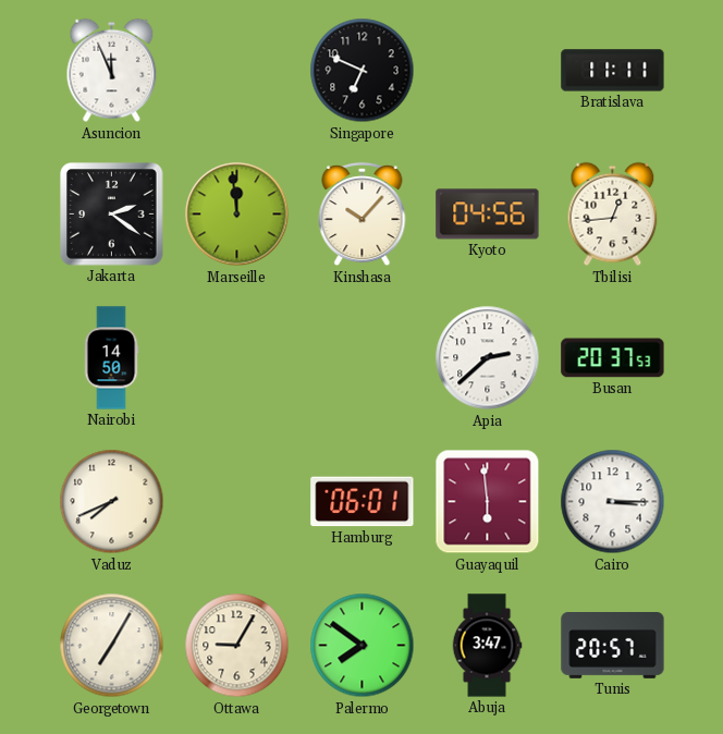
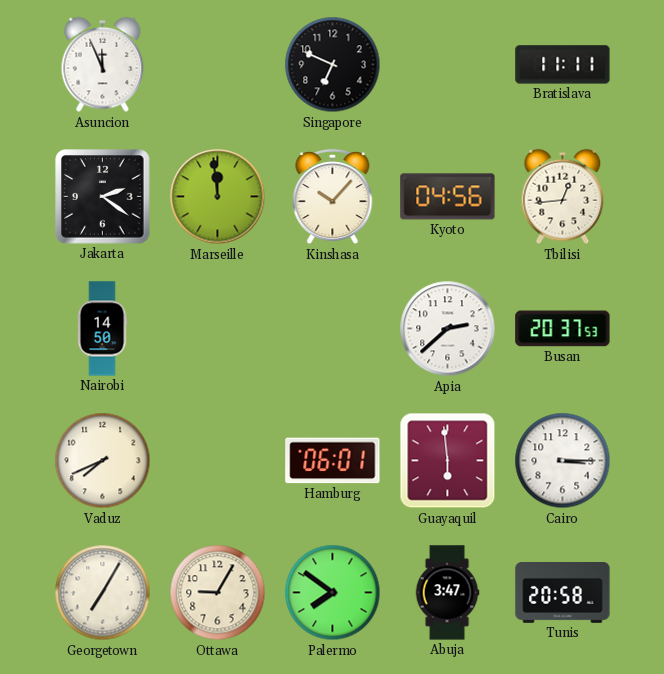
Tunis: 20:57 -> 20:58
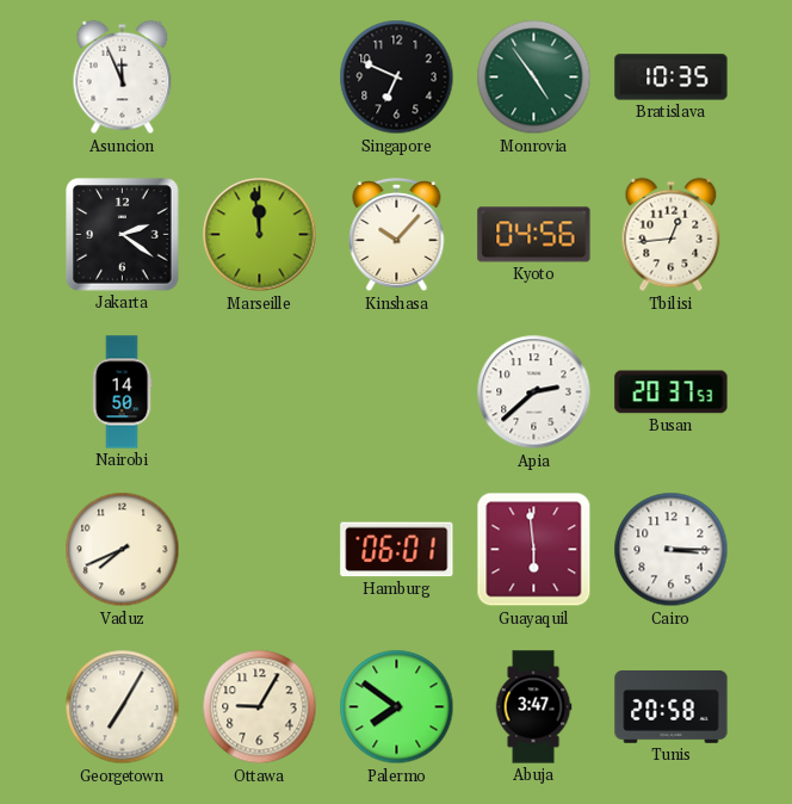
Monrovia: none -> 4:54
Bratislava: 11:11 -> 10:35
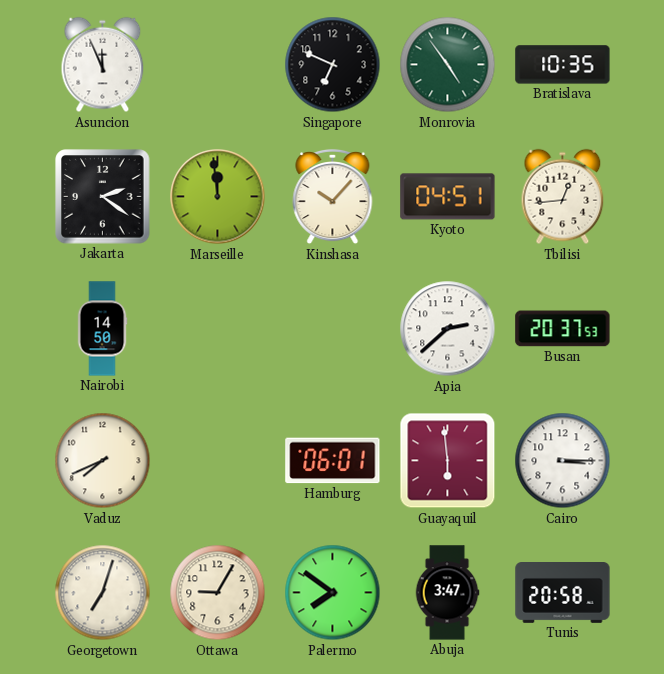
Kyoto: 04:56 -> 04:51
Georgetown: 7:05 -> 7:03
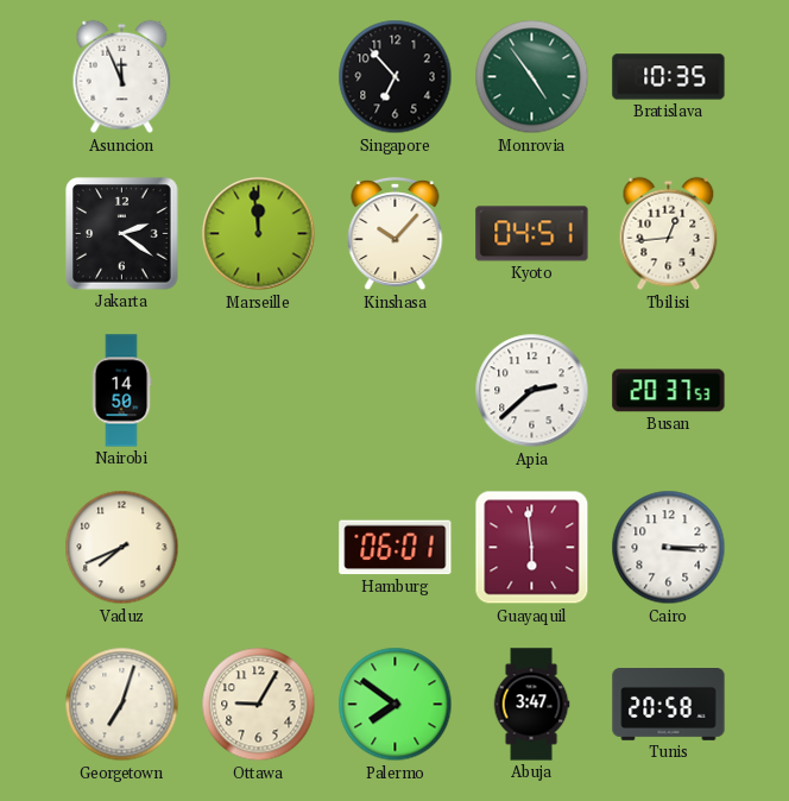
Singapore: 6:49 -> 6:53
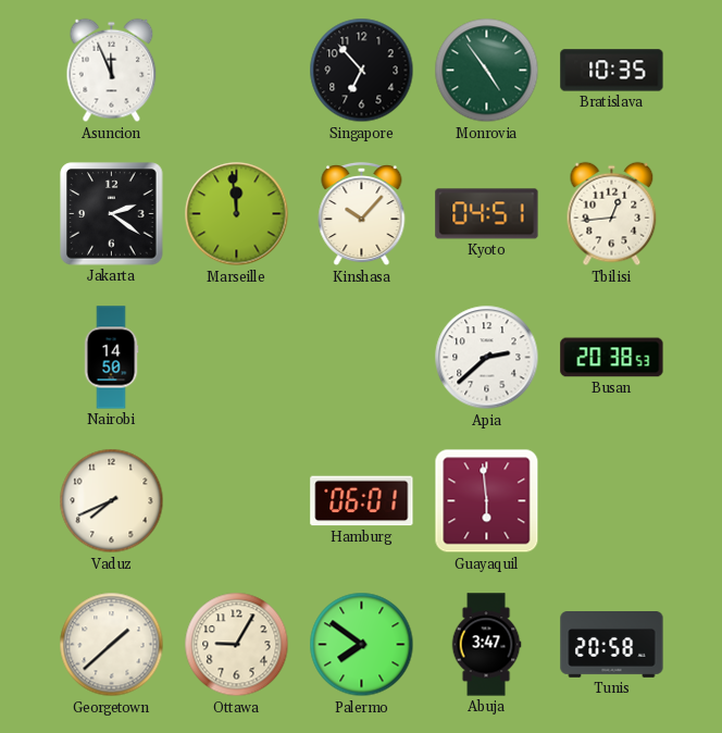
Busan: 20:37 -> 20:38
Cairo: 3:15 -> none
Georgetown: 7:03 -> 1:38
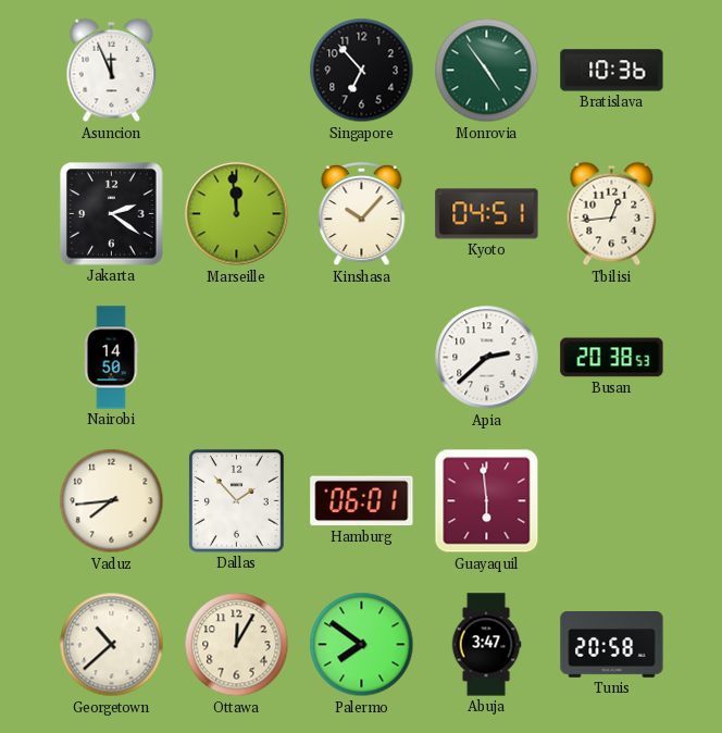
Bratislava: 10:35 -> 10:36
Vaduz: 7:41 -> 7:44
Dallas: none -> 1:53
Georgetown: 1:38 -> 10:38
Ottawa: 9:05 -> 12:05
